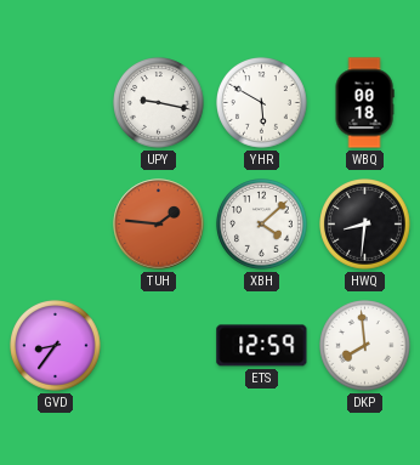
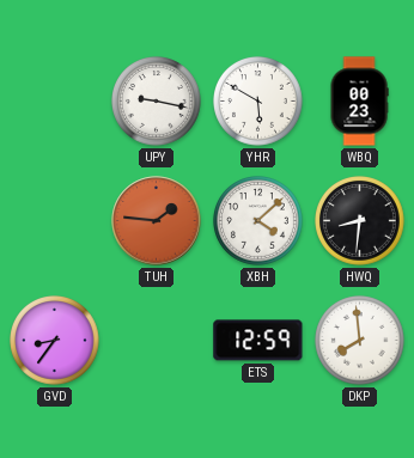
WBQ: 00:18 -> 00:23
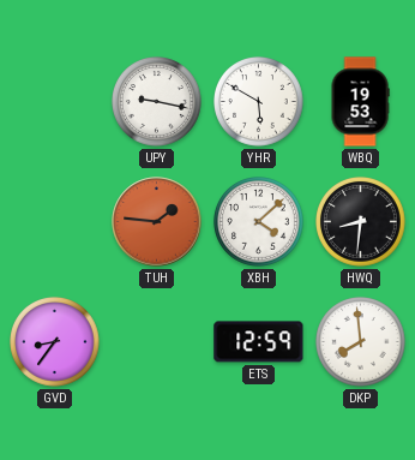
WBQ: 00:23 -> 19:53
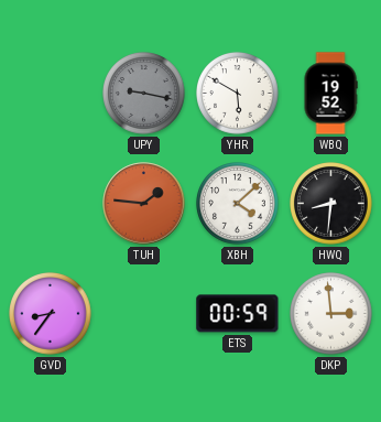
UPY dial: white -> grey
WBQ: 19:53 -> 19:52
ETS: 12:59 -> 00:59
DKP: 7:59 -> 2:59
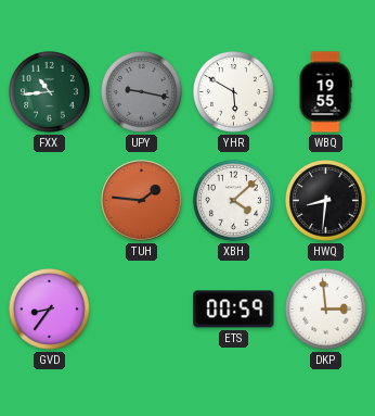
FXX: none -> 10:44
WBQ: 19:52 -> 19:55
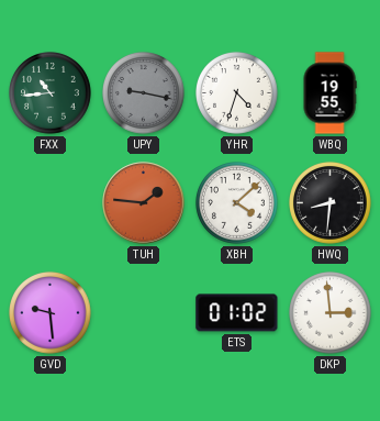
YHR: 5:50 -> 4:33
GVD: 8:36 -> 9:29
ETS: 00:59 -> 01:02
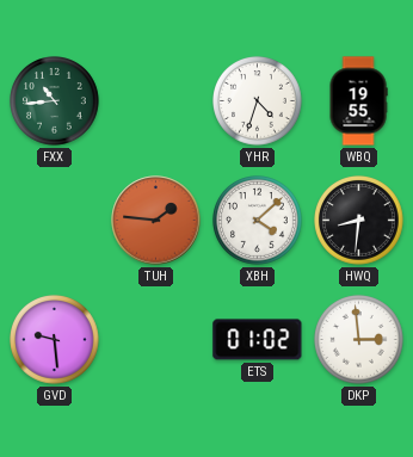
UPY: 9:17 -> none
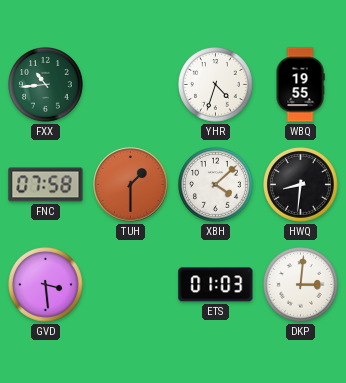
FNC: none -> 07:58
TUH: 1:46 -> 1:30
GVD: 9:29 -> 3:29
ETS: 01:02 -> 01:03
DKP: 2:59 -> 3:01
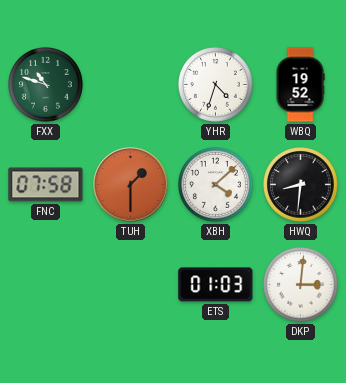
FXX: 10:44 -> 10:48
WBQ: 19:55 -> 19:52
GVD: 3:29 -> none
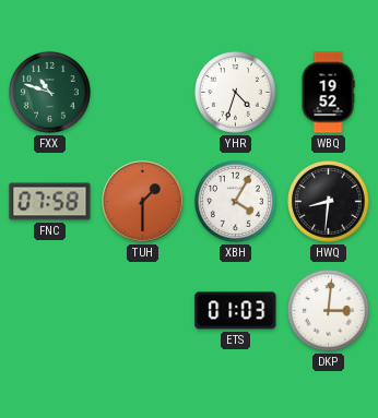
XBH: 4:08 -> 4:05
